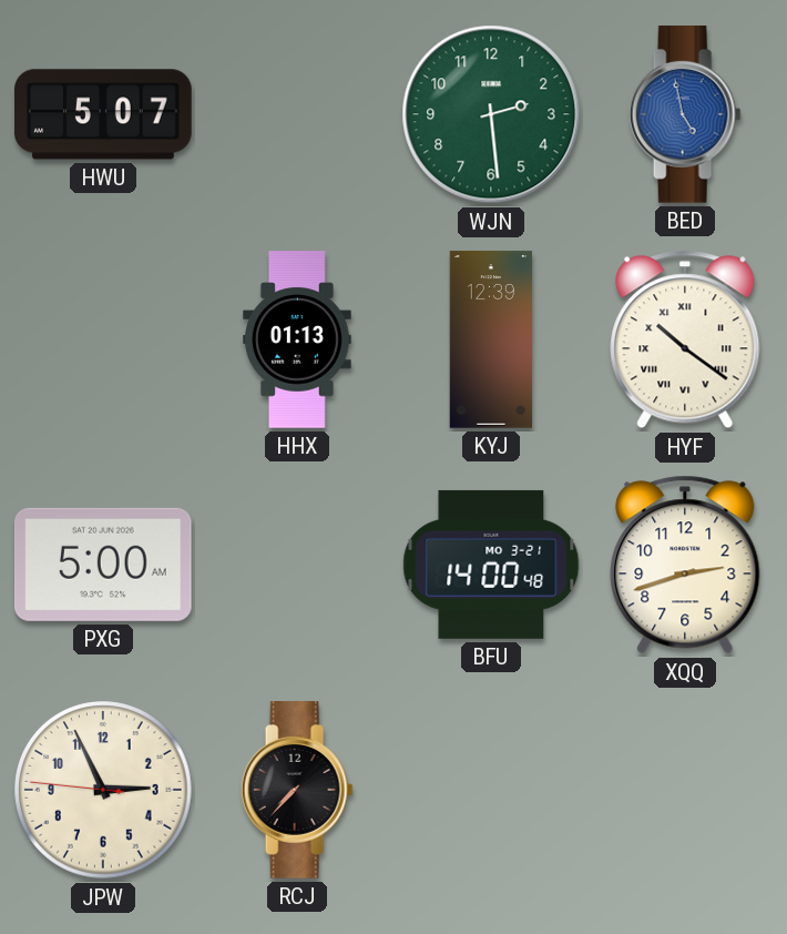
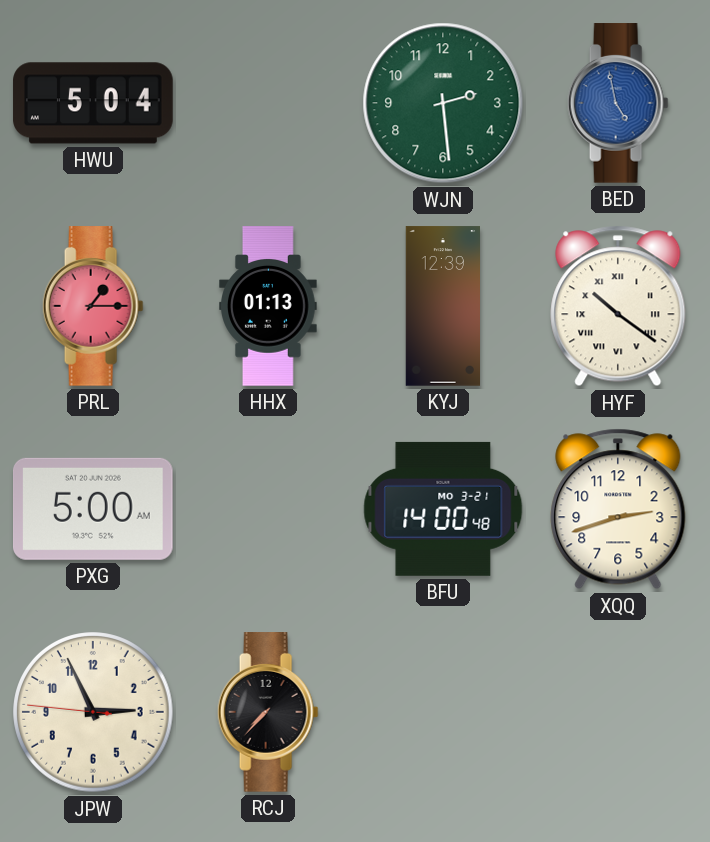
HWU: 5:07 -> 5:04
PRL: none -> 1:15
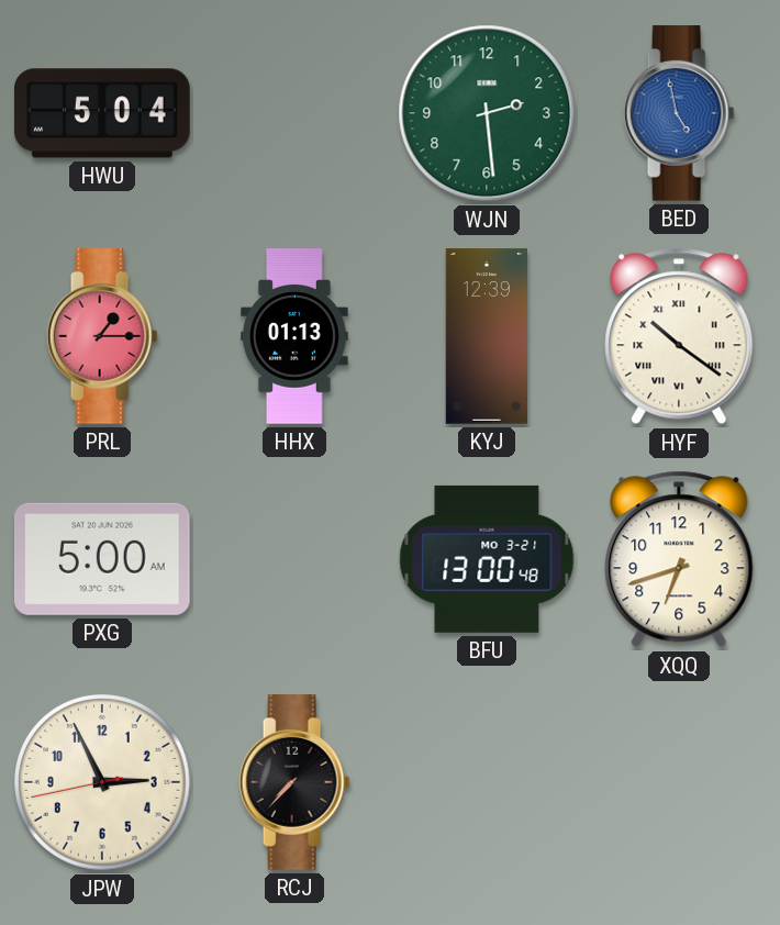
BFU: 14:00 -> 13:00
XQQ: 2:42 -> 6:42
JPW: 2:55:46 -> 2:55:43
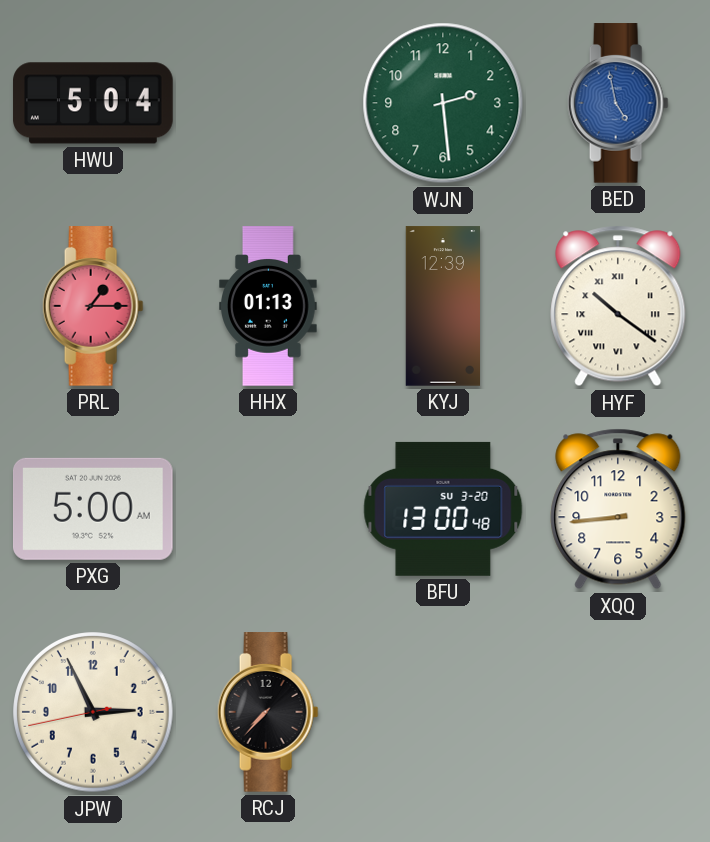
BFU date: MO 3-21 -> SU 3-20
XQQ: 6:42 -> 8:44
